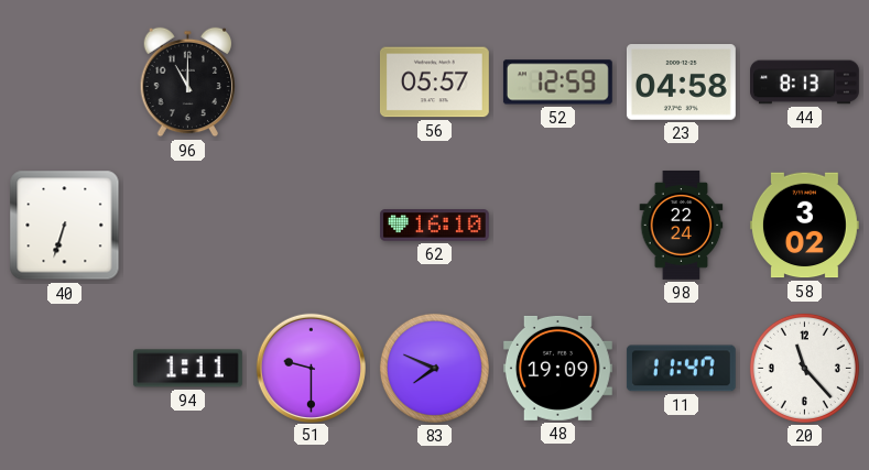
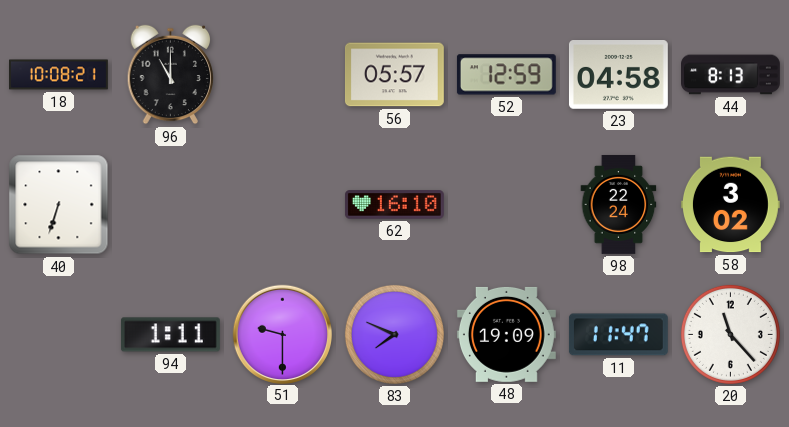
18: none -> 10:08
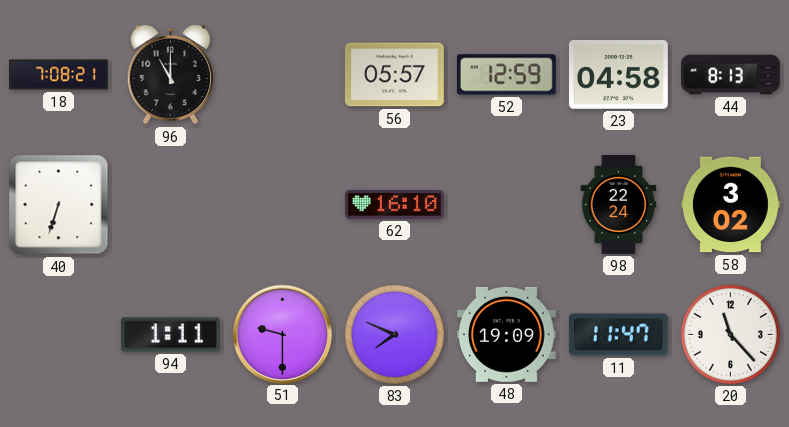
18: 10:08 -> 7:08
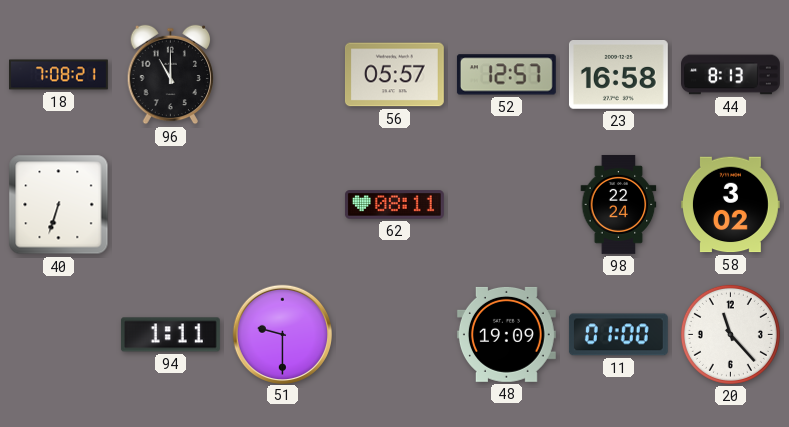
52: 12:59 -> 12:57
23: 04:58 -> 16:58
62: 16:10 -> 08:11
83: 7:49 -> none
11: 11:47 -> 01:00
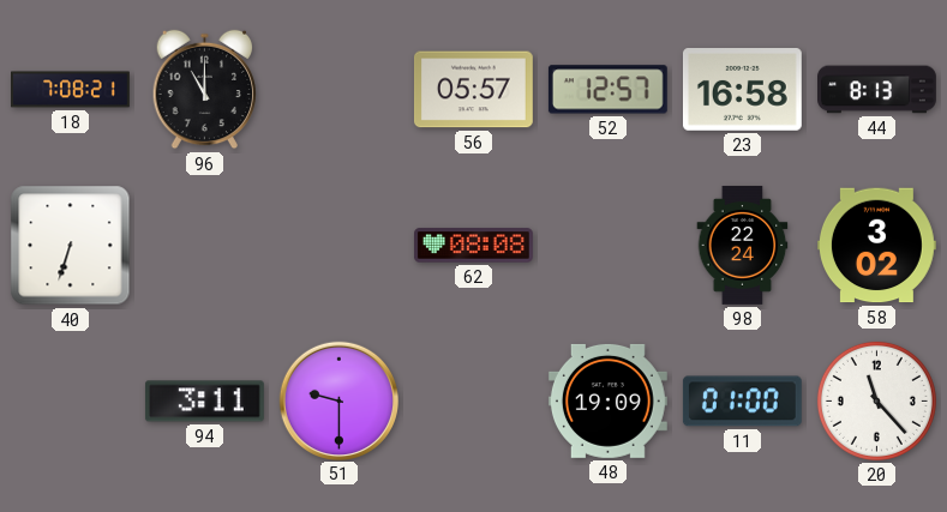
62: 08:11 -> 08:08
94: 1:11 -> 3:11
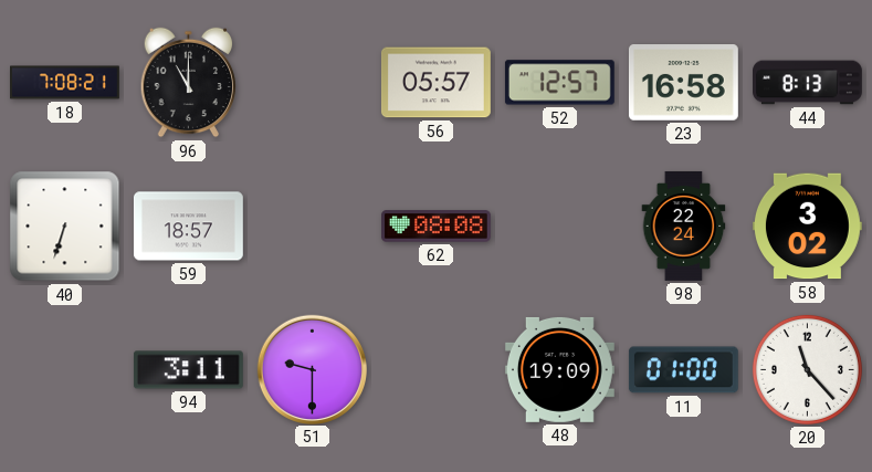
59: none -> 18:57
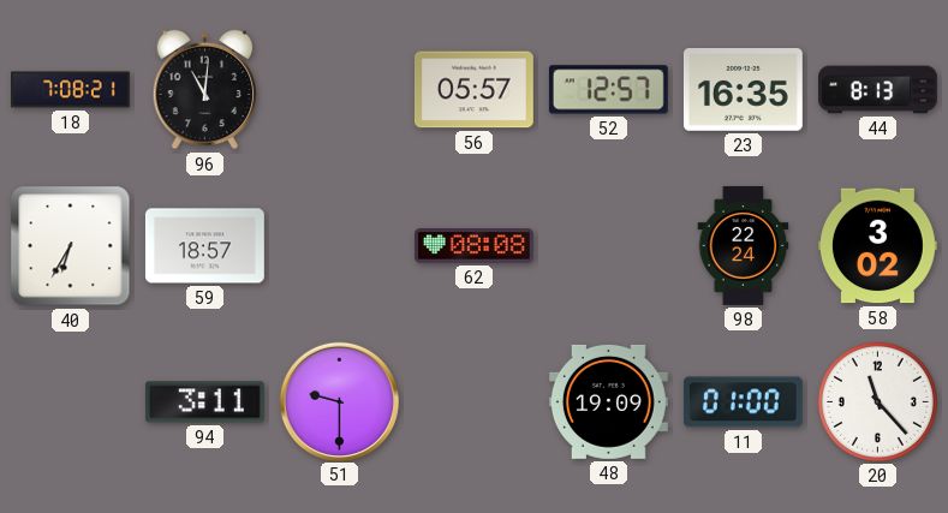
96: 11:00 -> 11:01
23: 16:58 -> 16:35
40: 6:33 -> 6:35
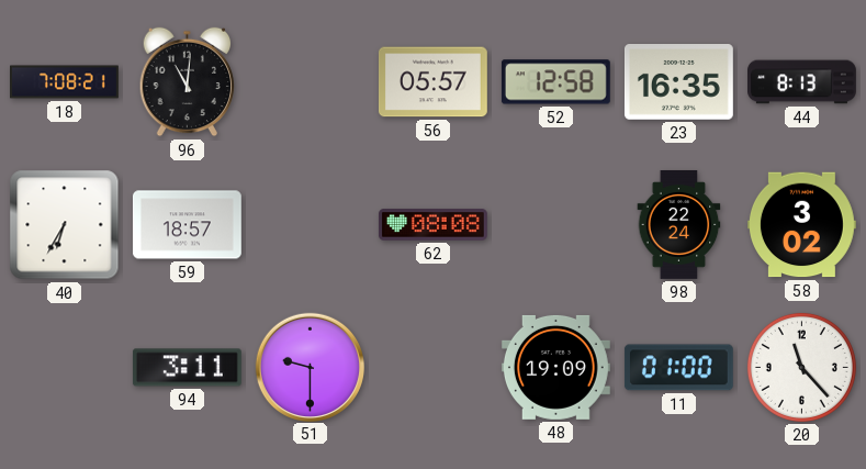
52: 12:57 -> 12:58
